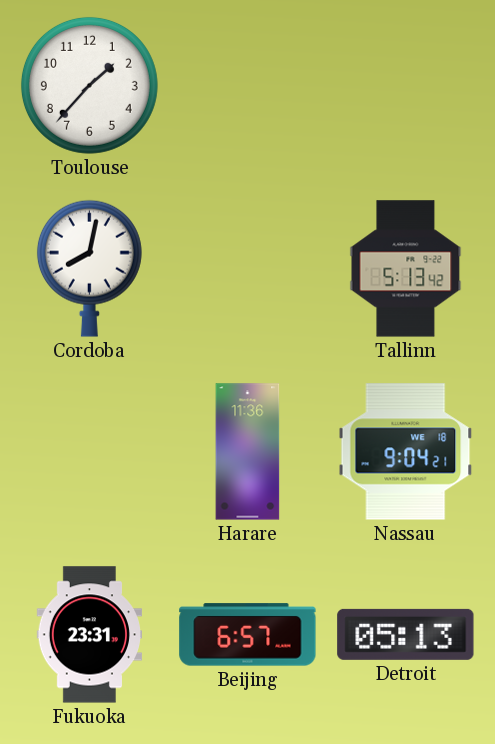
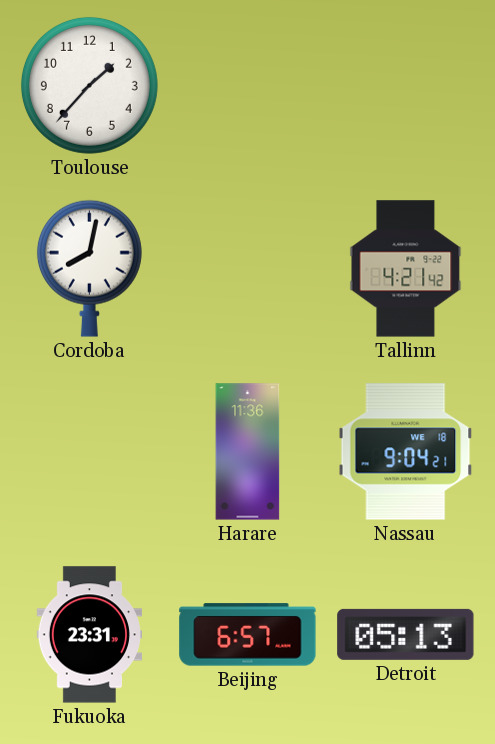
Tallinn: 5:13 -> 4:21
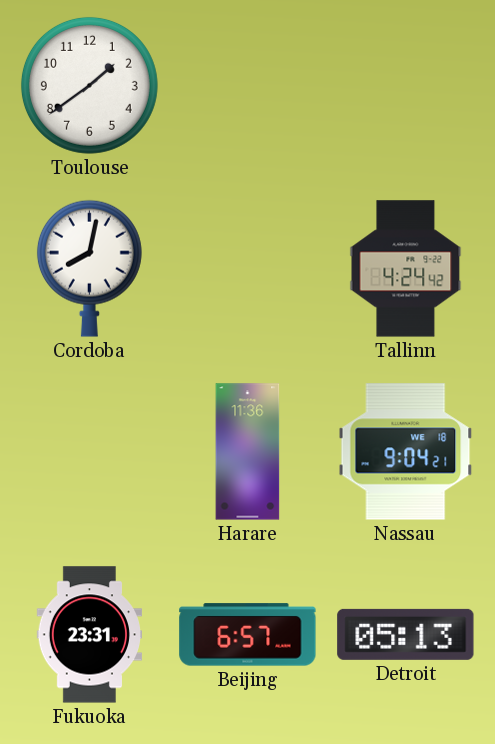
Toulouse: 1:37 -> 1:39
Tallinn: 4:21 -> 4:24
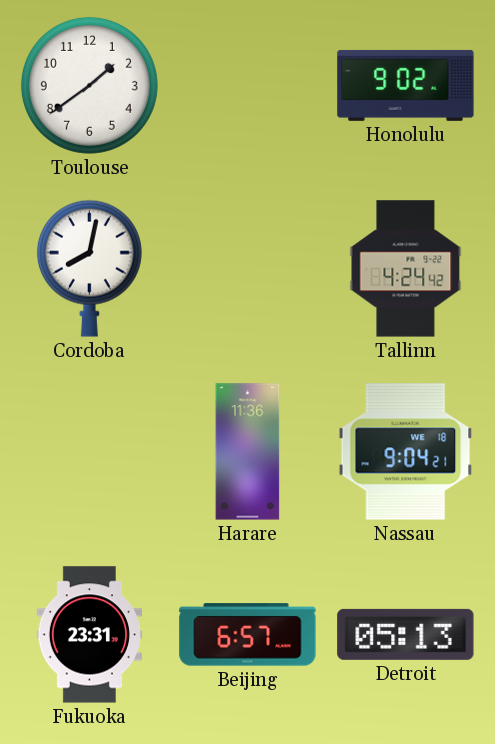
Honolulu: none -> 9:02
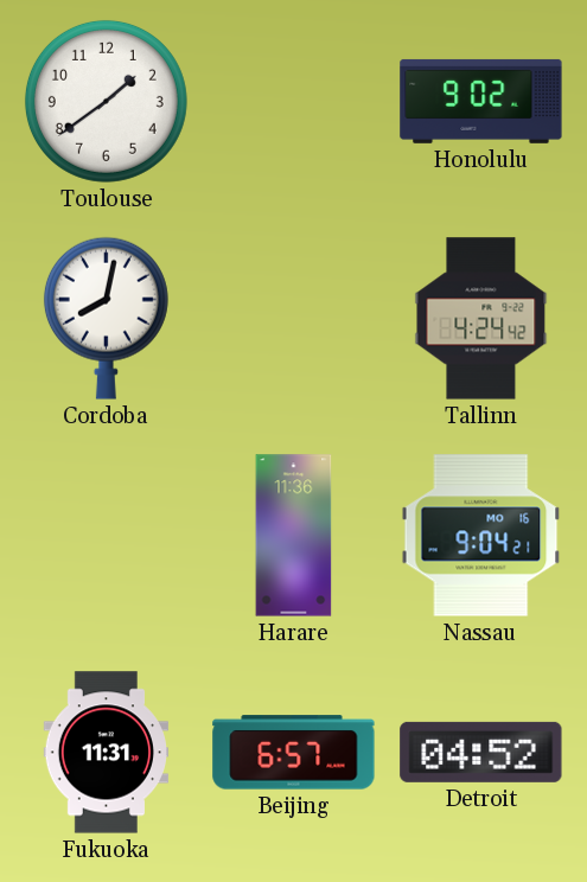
Nassau date: WE 18 -> MO 16
Fukuoka: 23:31 -> 11:31
Detroit: 05:13 -> 04:52
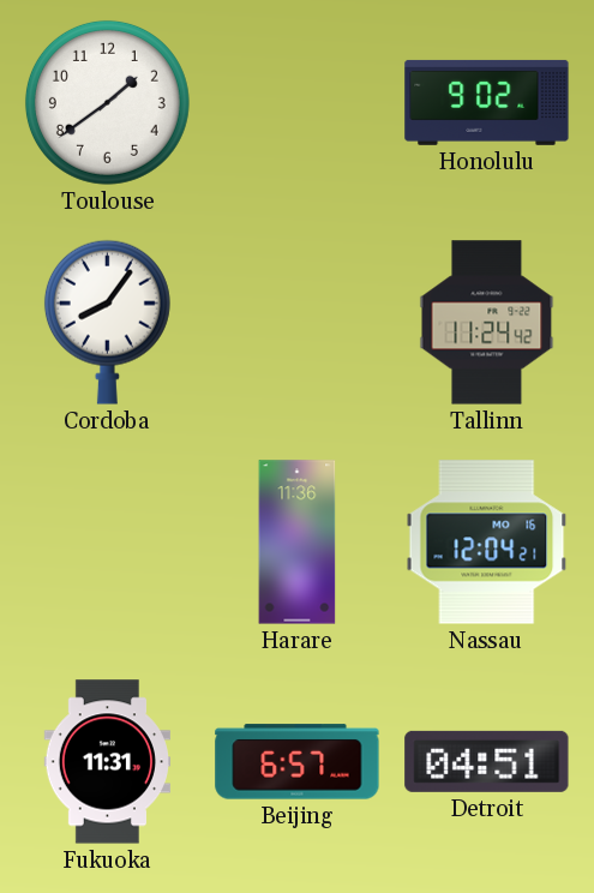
Cordoba: 8:02 -> 8:06
Tallinn: 4:24 -> 11:24
Nassau: 9:04 -> 12:04
Detroit: 04:52 -> 04:51
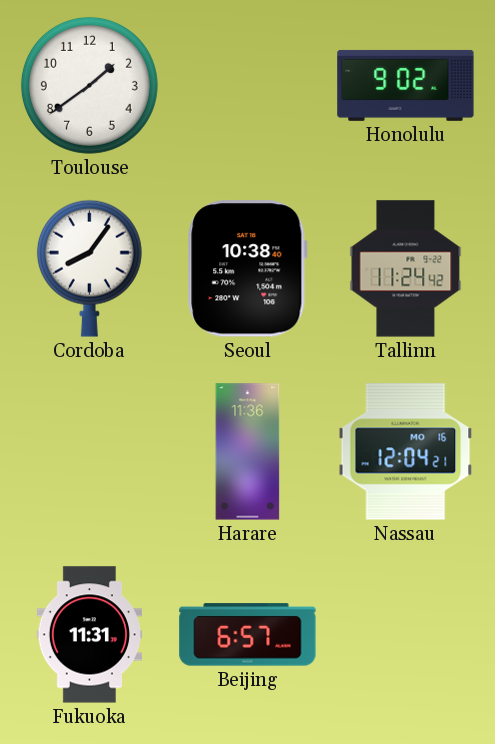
Seoul: none -> 10:38
Detroit: 04:51 -> none
